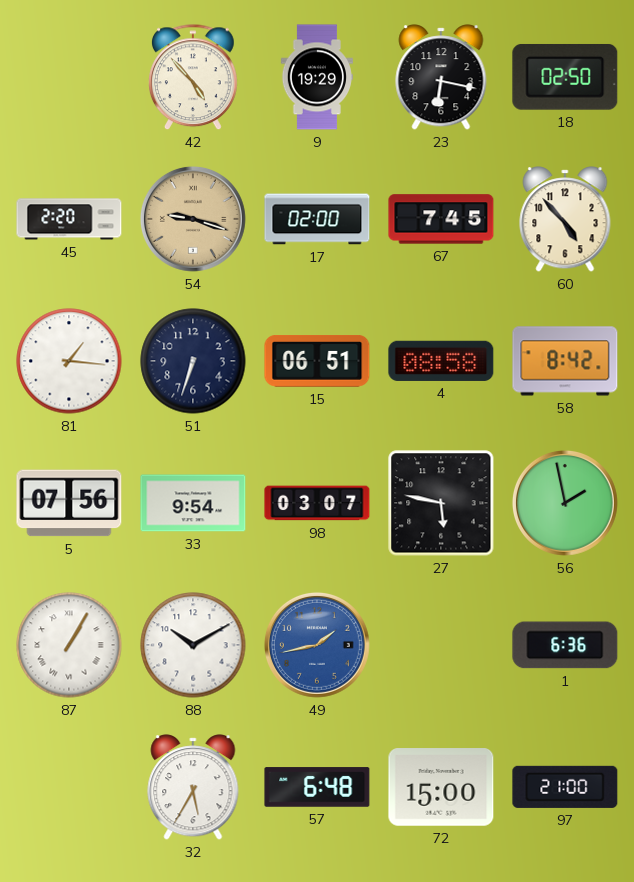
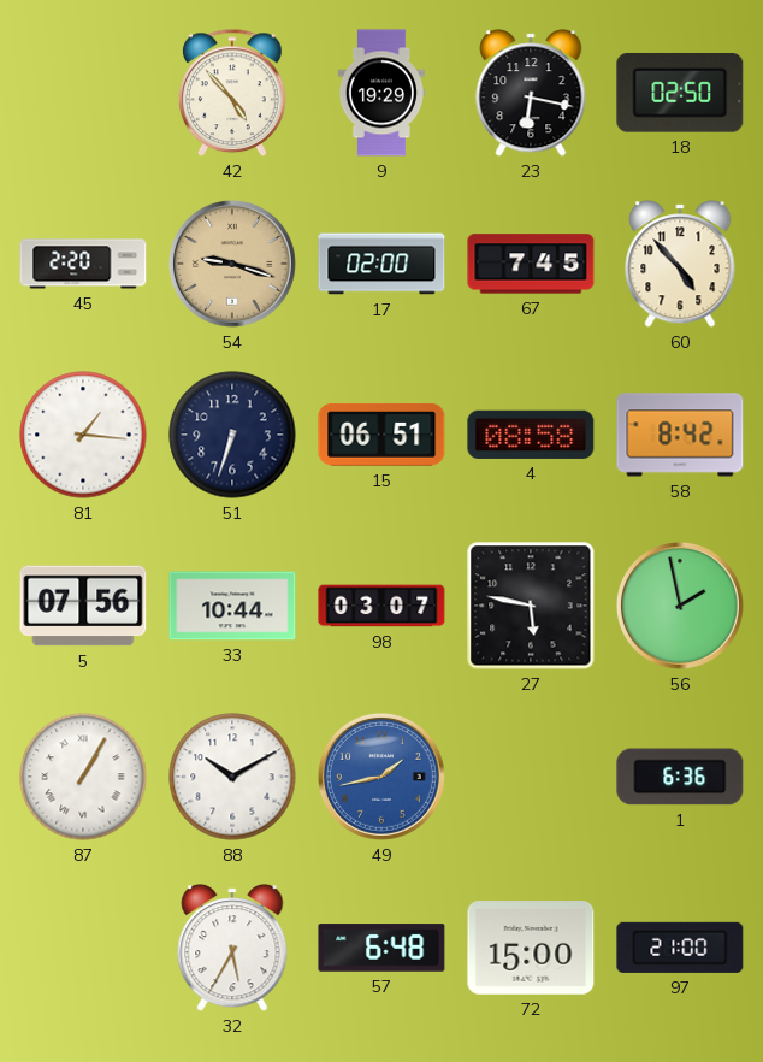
33: 9:54 -> 10:44
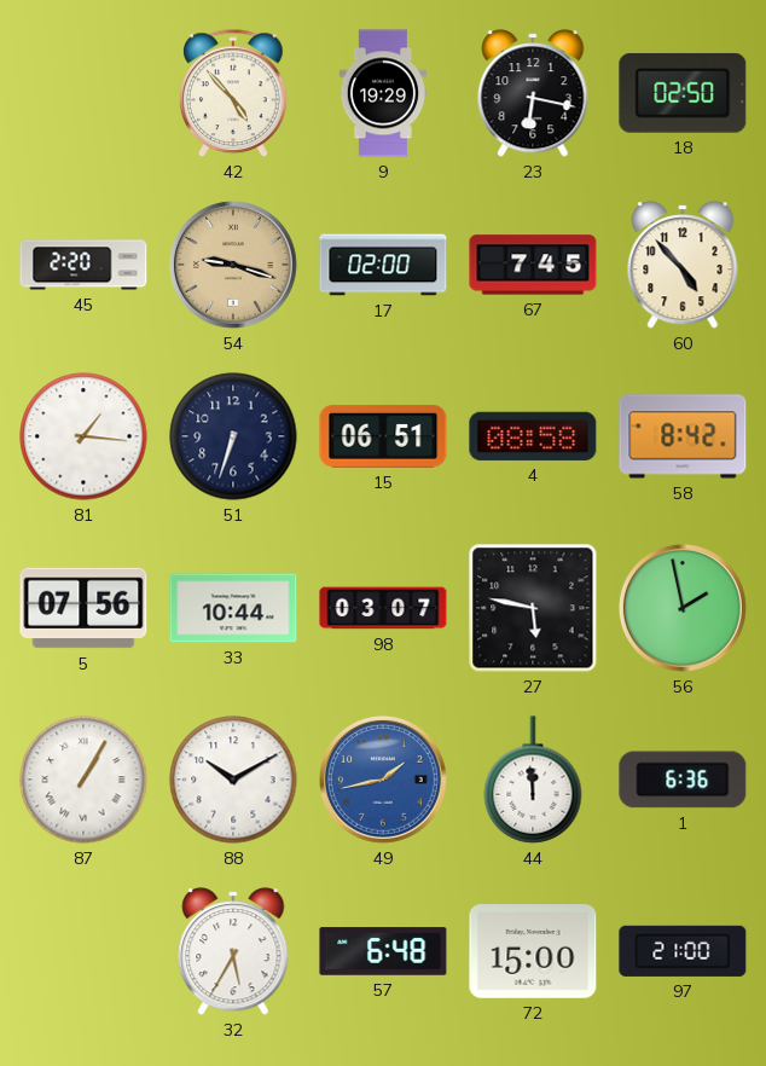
44: none -> 11:59
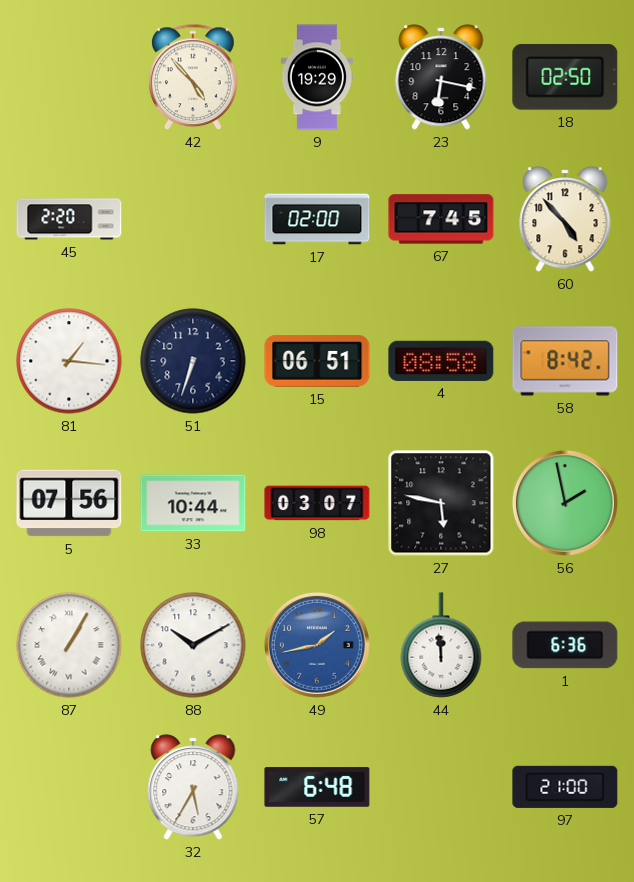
54: 9:18 -> none
72: 15:00 -> none
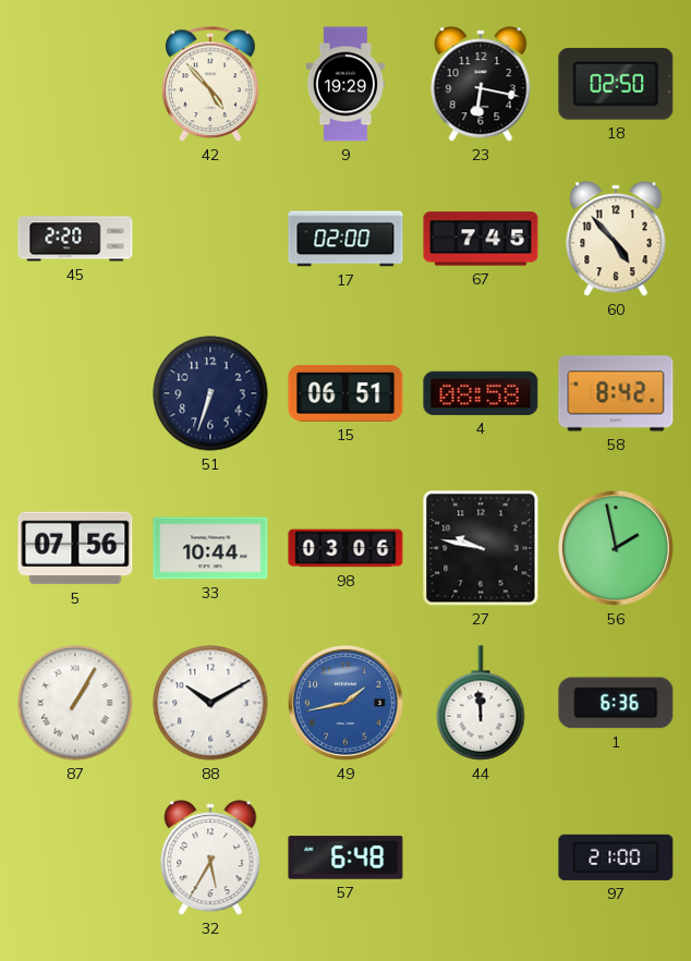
81: 1:16 -> none
98: 03:07 -> 03:06
27: 5:47 -> 9:47
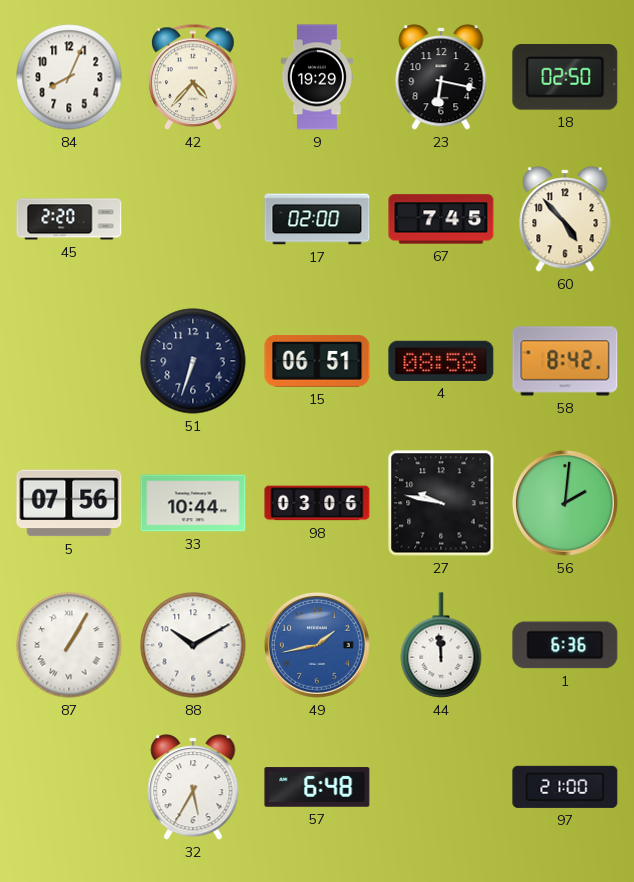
84: none -> 8:04
42: 4:53 -> 4:37
56: 1:58 -> 2:01
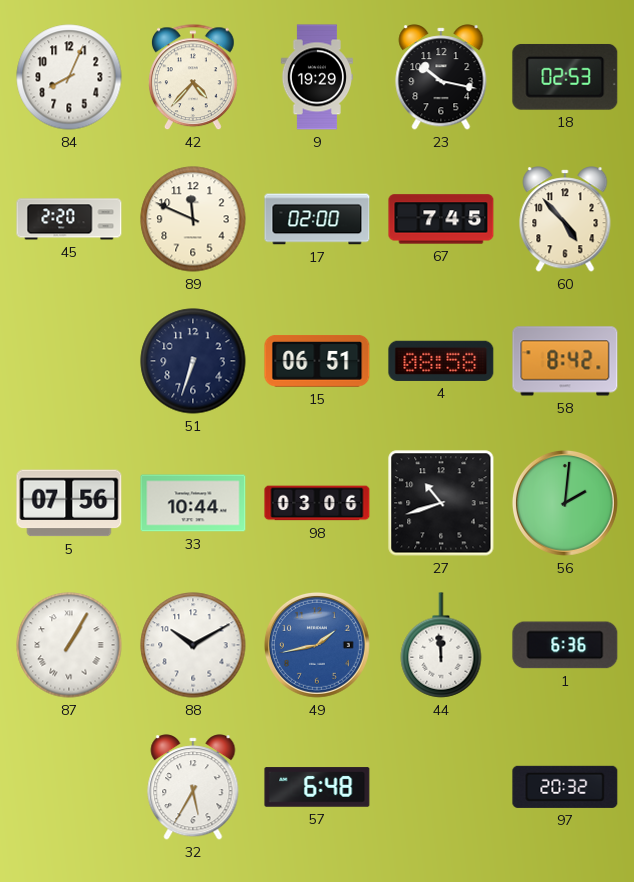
23: 6:17 -> 10:17
18: 02:50 -> 02:53
89: none -> 11:49
27: 9:47 -> 10:42
97: 21:00 -> 20:32
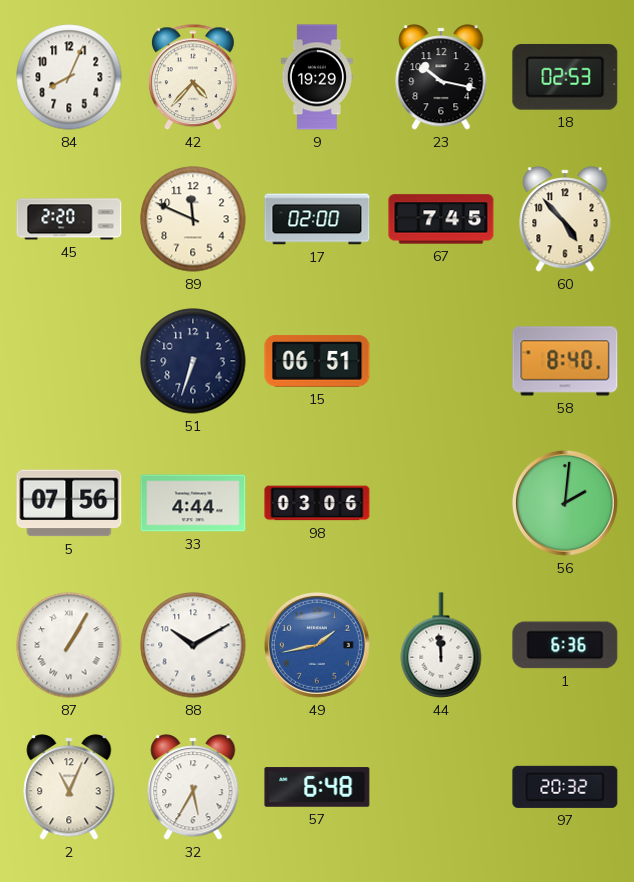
4: 08:58 -> none
58: 8:42 -> 8:40
33: 10:44 -> 4:44
27: 10:42 -> none
2: none -> 11:04
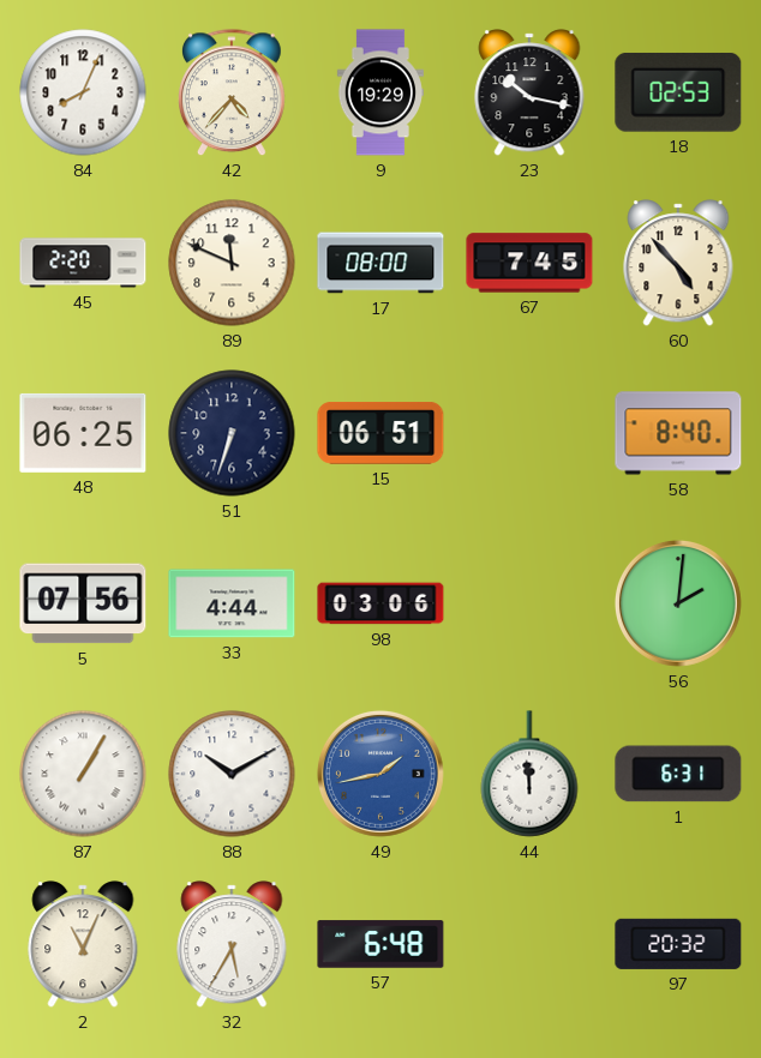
17: 02:00 -> 08:00
48: none -> 06:25
1: 6:36 -> 6:31
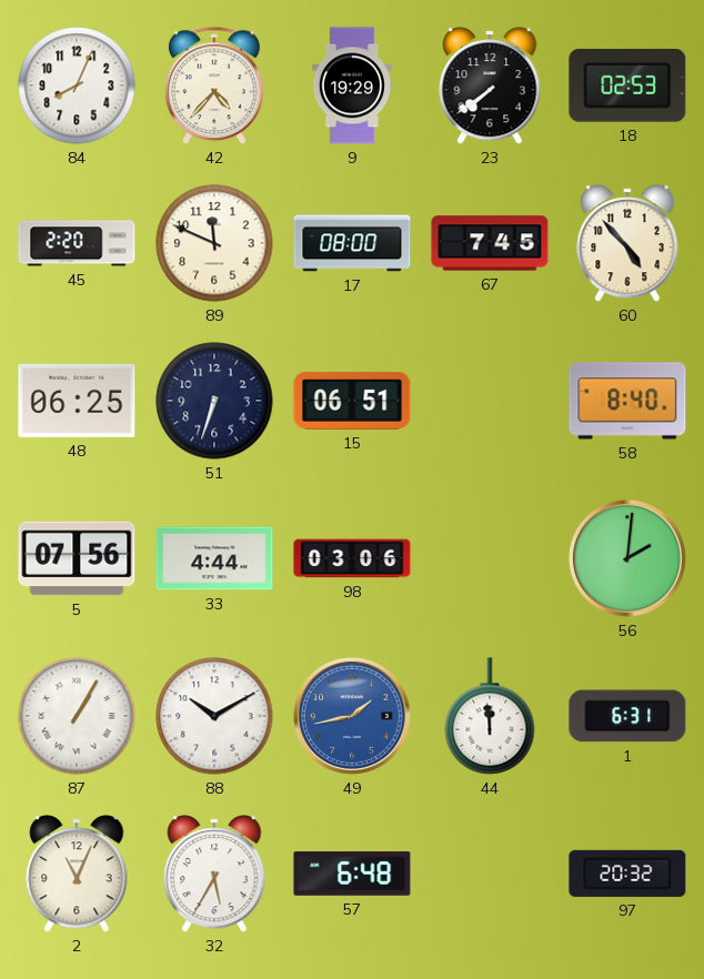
23: 10:17 -> 7:39
